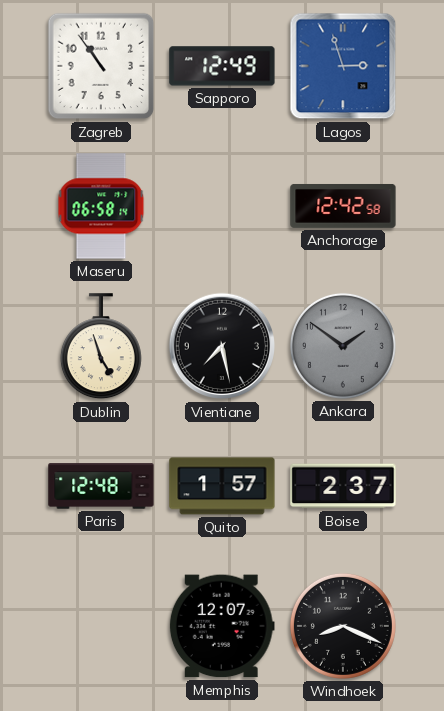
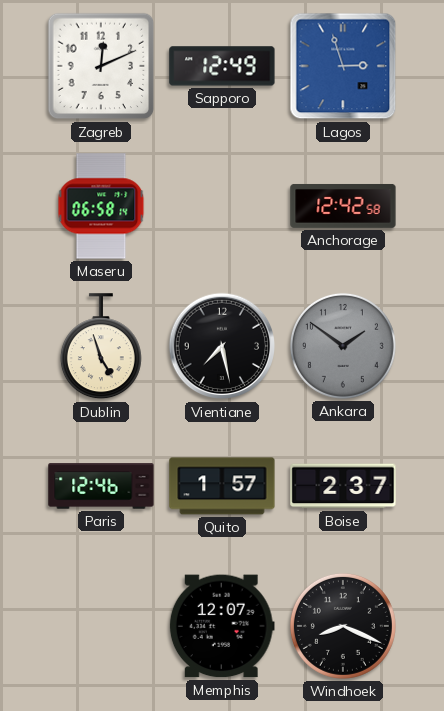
Zagreb: 10:54 -> 12:11
Paris: 12:48 -> 12:46
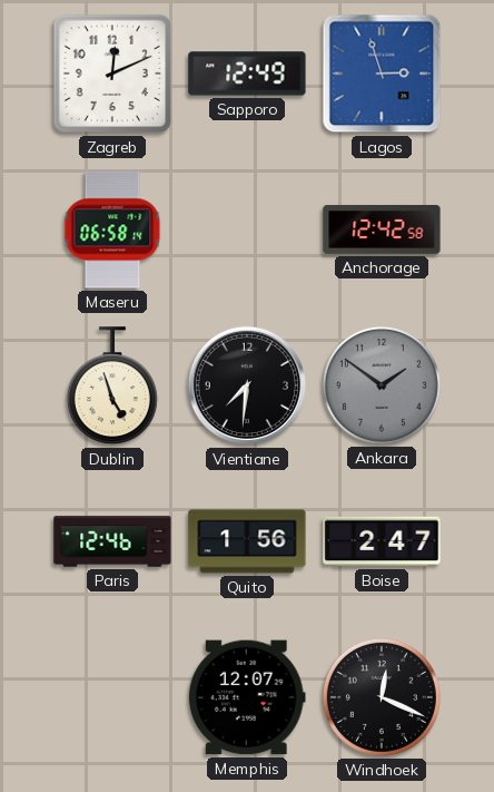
Vientiane: 7:28 -> 7:31
Quito: 1:57 -> 1:56
Boise: 2:37 -> 2:47
Windhoek: 8:19 -> 12:19
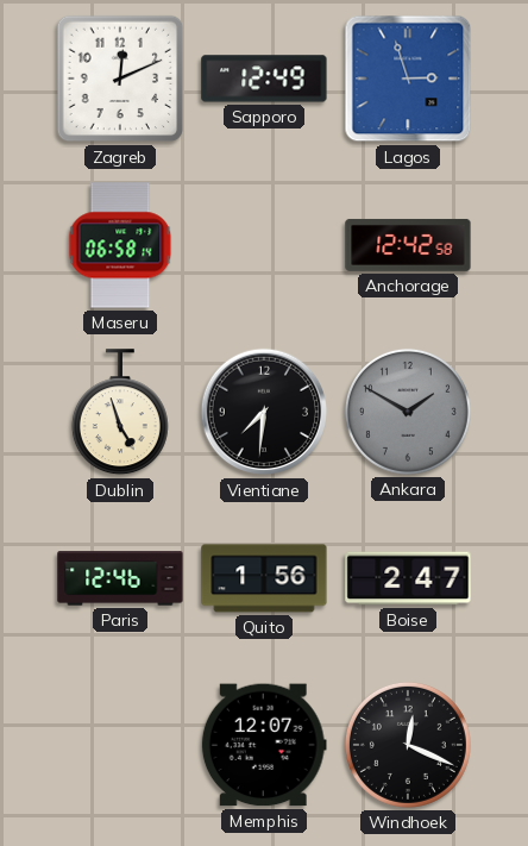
Ankara: 1:51 -> 1:50
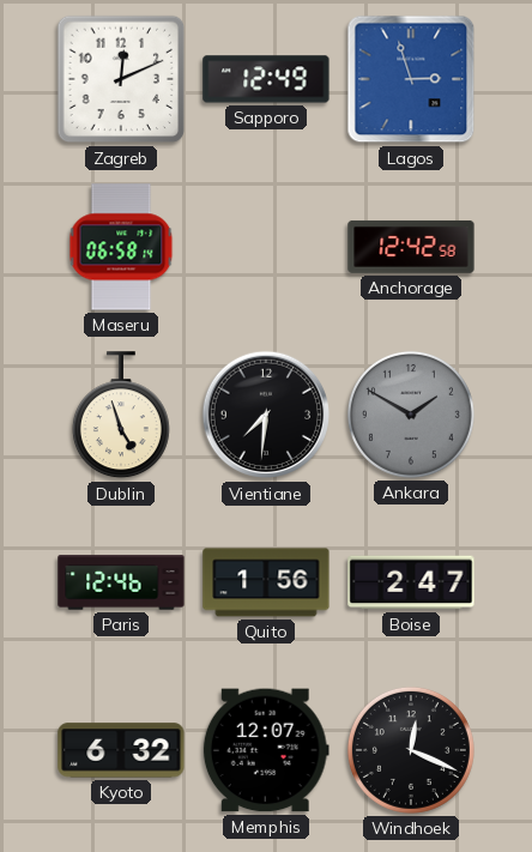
Kyoto: none -> 6:32
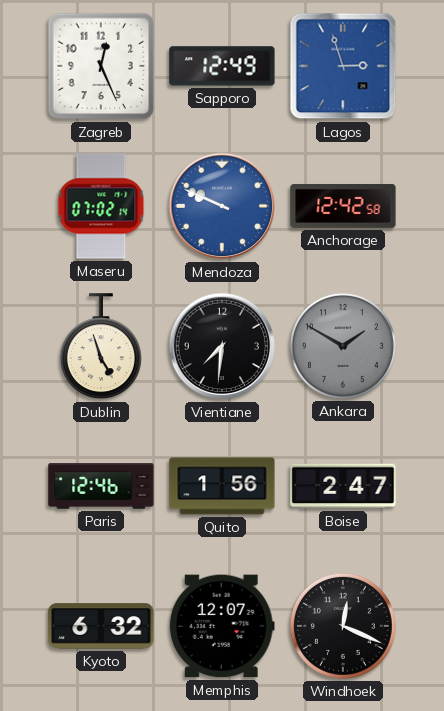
Zagreb: 12:11 -> 12:26
Maseru: 06:58 -> 07:02
Mendoza: none -> 9:49
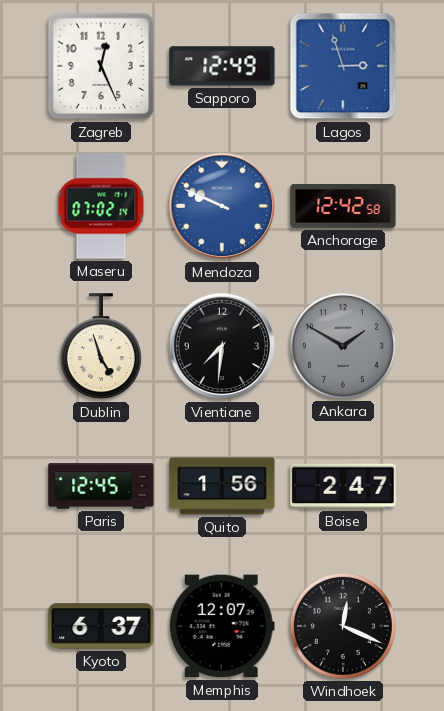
Paris: 12:46 -> 12:45
Kyoto: 6:32 -> 6:37
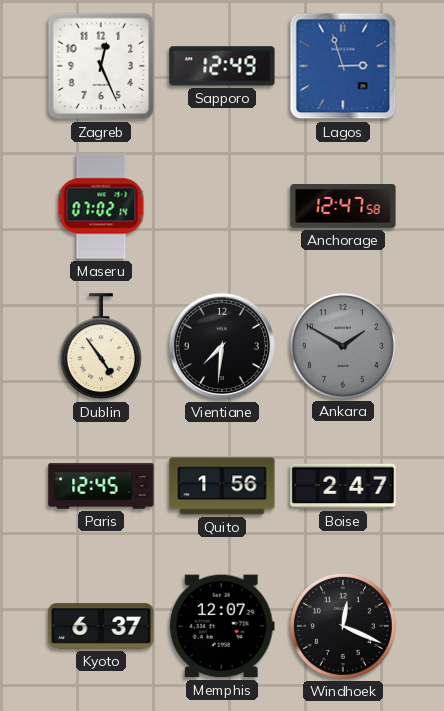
Mendoza: 9:49 -> none
Anchorage: 12:42 -> 12:47
Dublin: 4:57 -> 4:54
